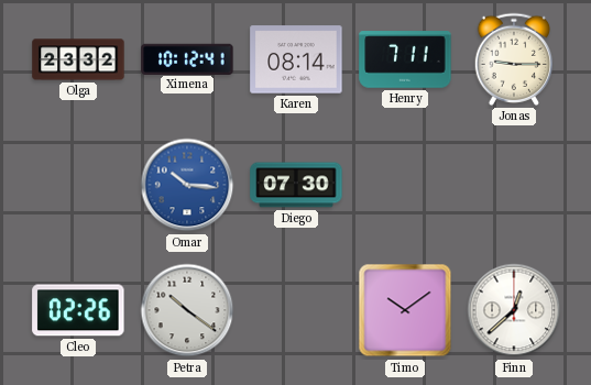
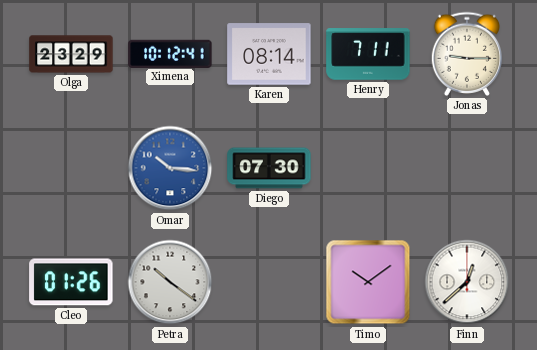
Olga: 23:32 -> 23:29
Cleo: 02:26 -> 01:26
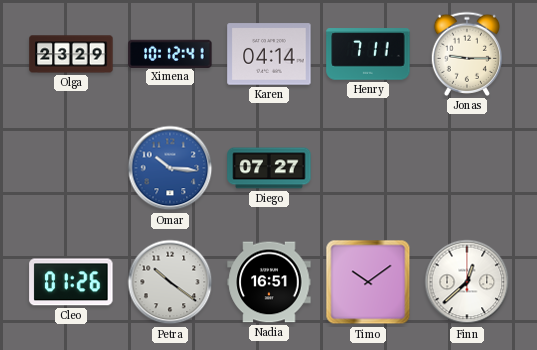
Karen: 08:14 -> 04:14
Diego: 07:30 -> 07:27
Nadia: none -> 16:51
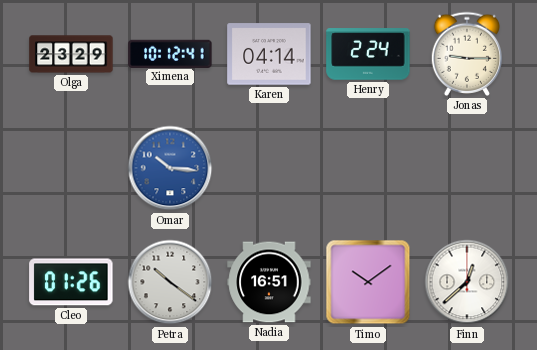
Henry: 7:11 -> 2:24
Diego: 07:27 -> none
